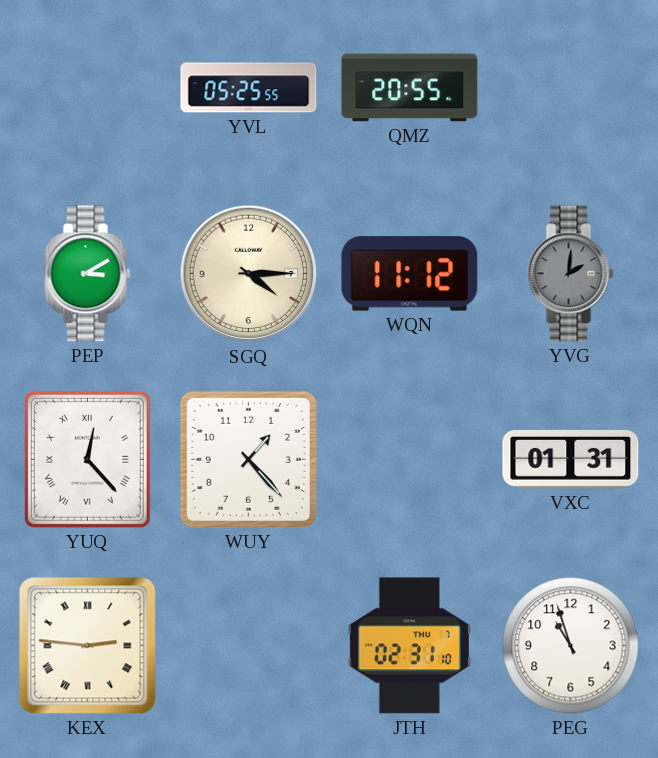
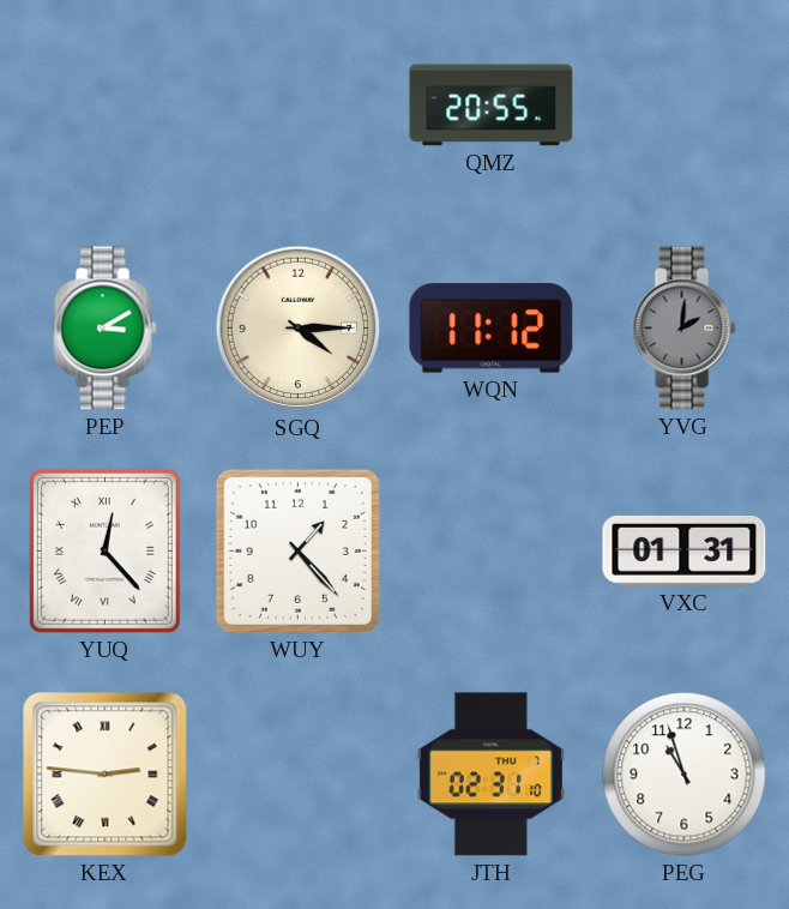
YVL: 05:25 -> none
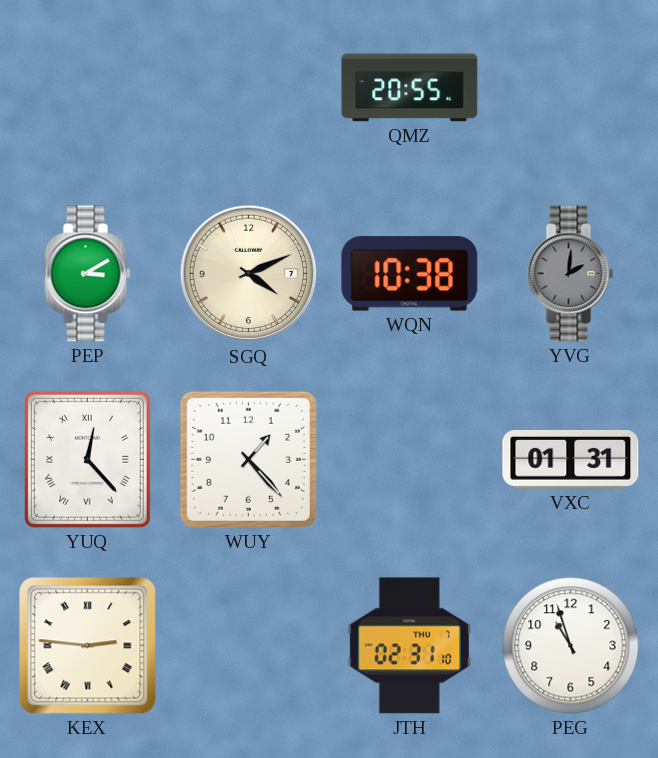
SGQ: 4:15 -> 4:11
WQN: 11:12 -> 10:38
